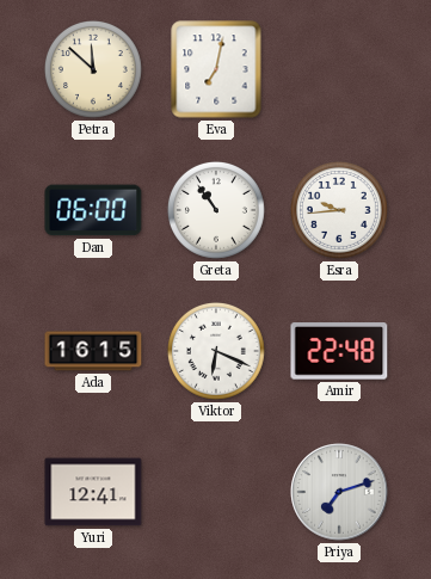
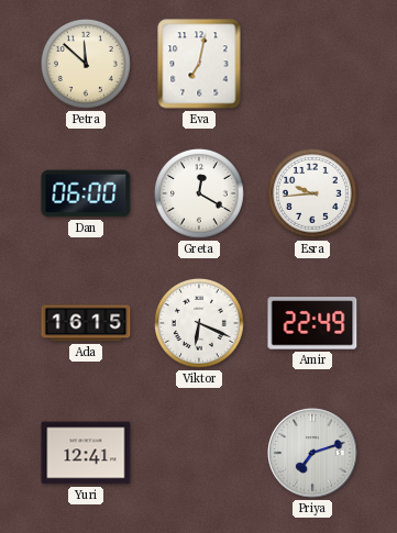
Greta: 10:54 -> 12:20
Amir: 22:48 -> 22:49
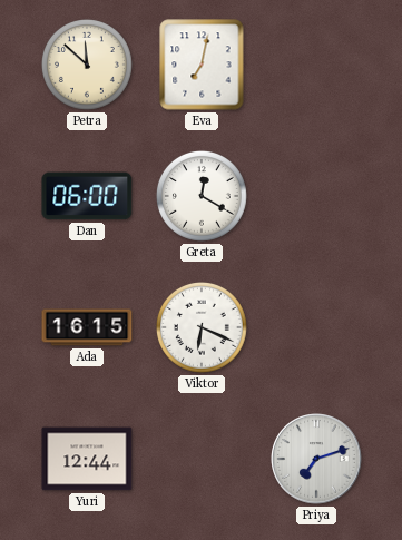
Esra: 9:44 -> none
Amir: 22:49 -> none
Yuri: 12:41 -> 12:44
